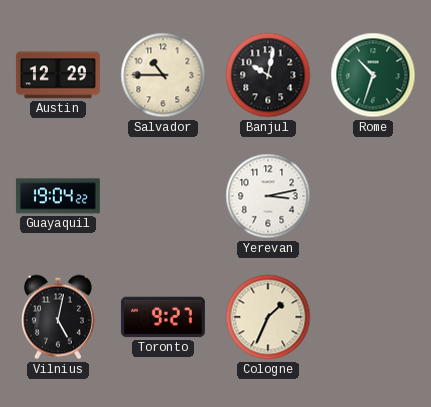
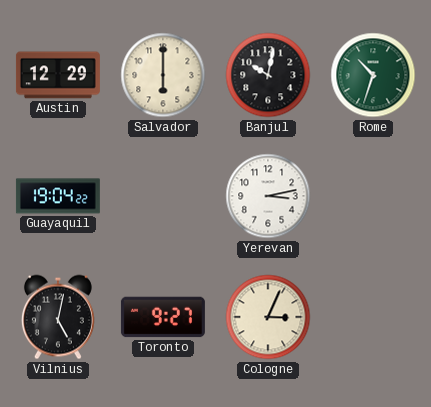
Salvador: 10:45 -> 6:00
Cologne: 1:34 -> 3:04
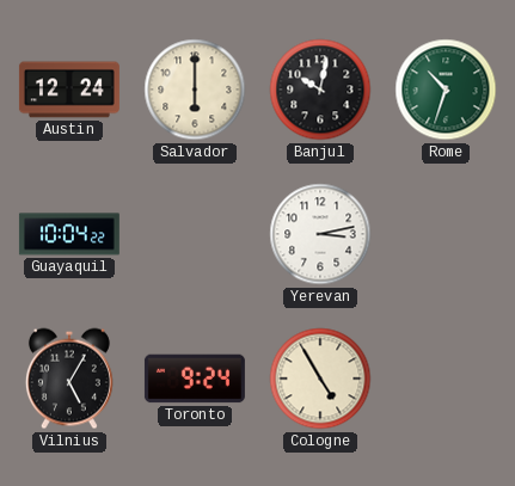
Austin: 12:29 -> 12:24
Guayaquil: 19:04 -> 10:04
Vilnius: 5:02 -> 5:05
Toronto: 9:27 -> 9:24
Cologne: 3:04 -> 4:55
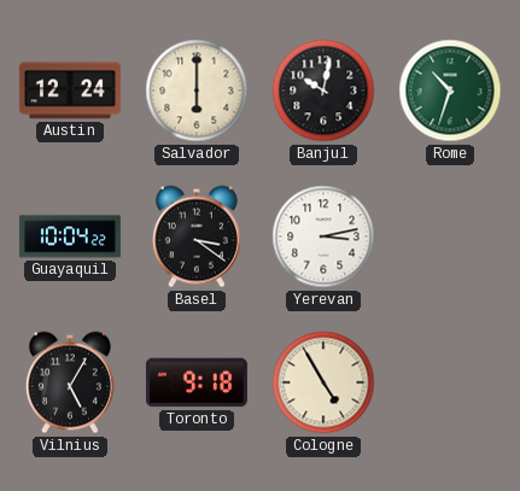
Basel: none -> 3:21
Toronto: 9:24 -> 9:18
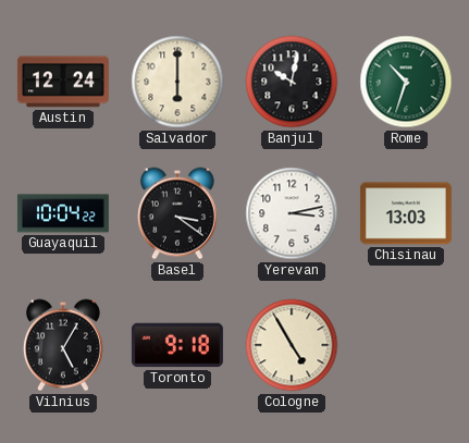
Chisinau: none -> 13:03
